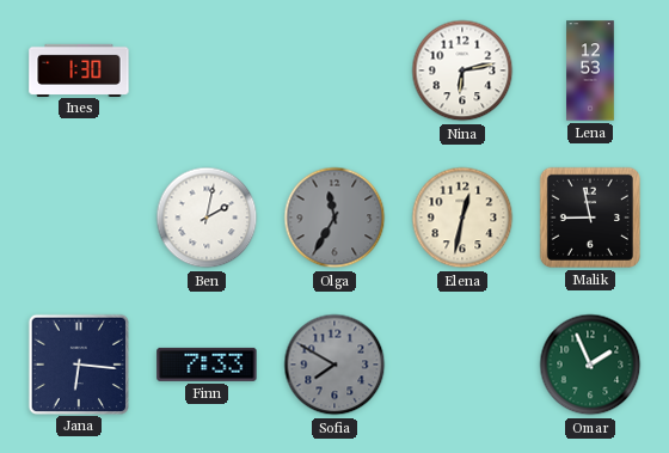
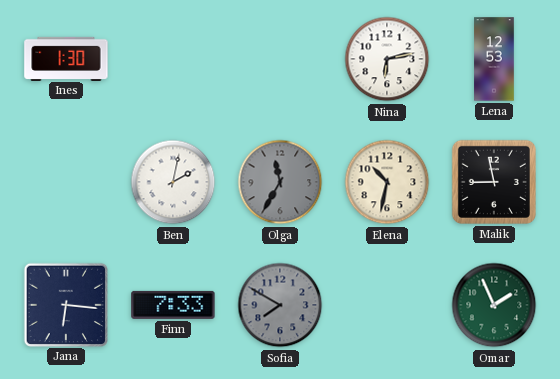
Elena: 12:32 -> 10:32
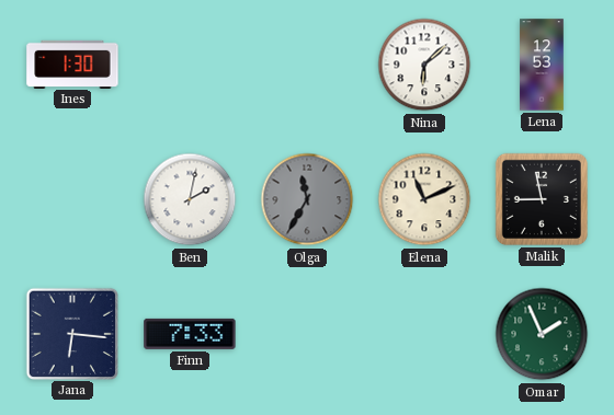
Nina: 6:13 -> 6:08
Elena: 10:32 -> 11:11
Sofia: 7:50 -> none
